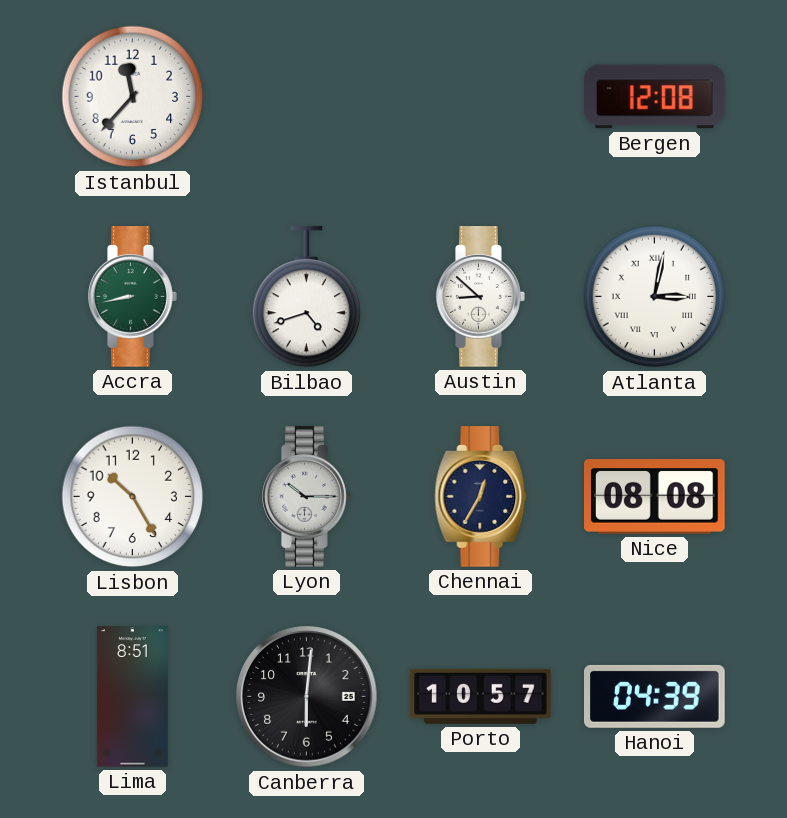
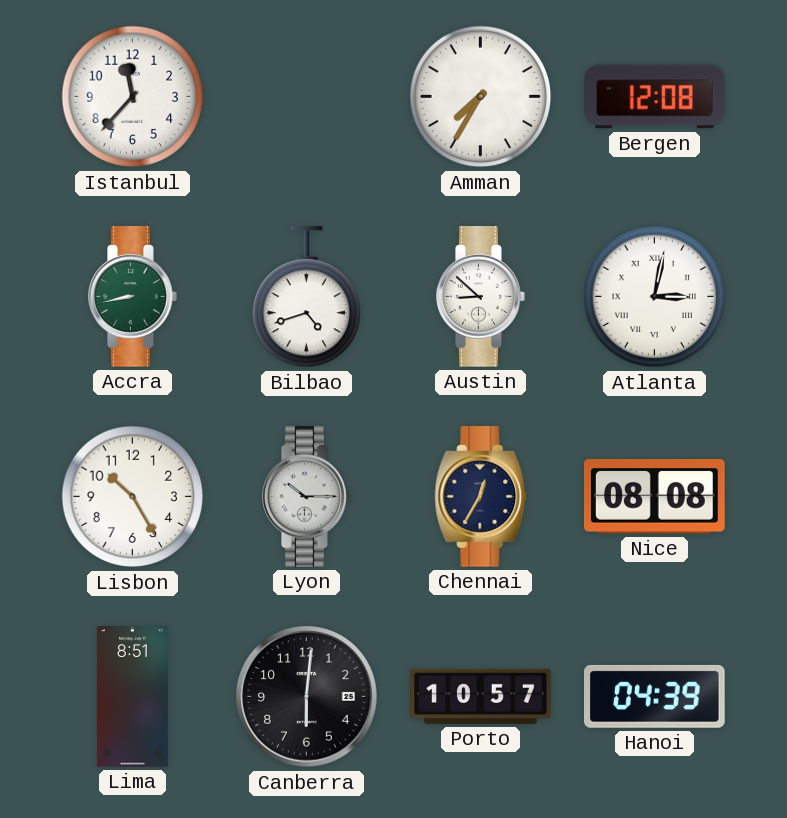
Amman: none -> 7:35
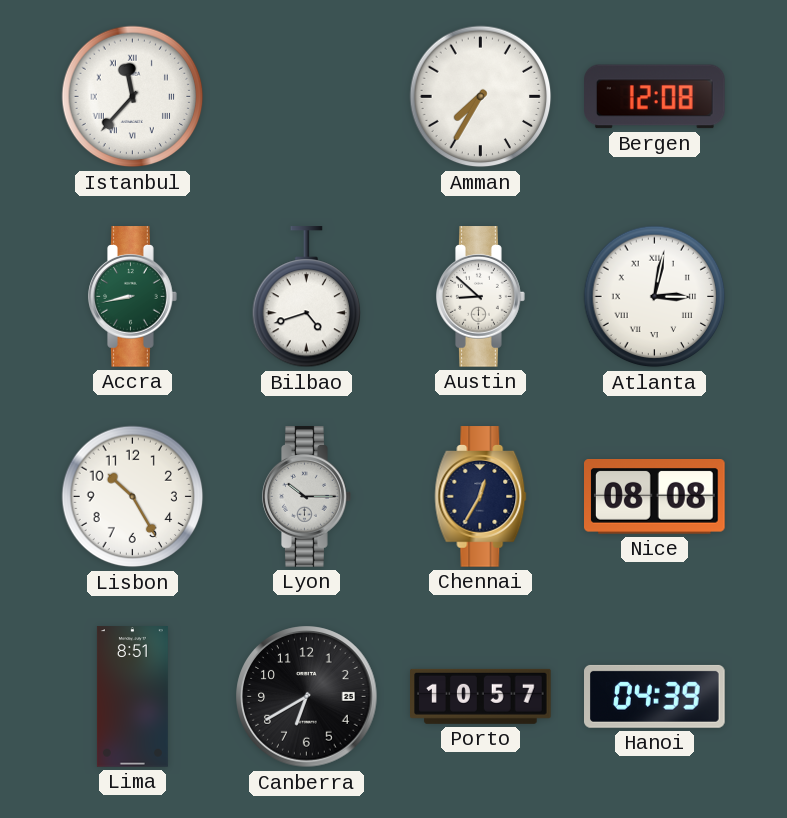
Istanbul numerals: Arabic -> Roman
Canberra: 6:01 -> 6:40
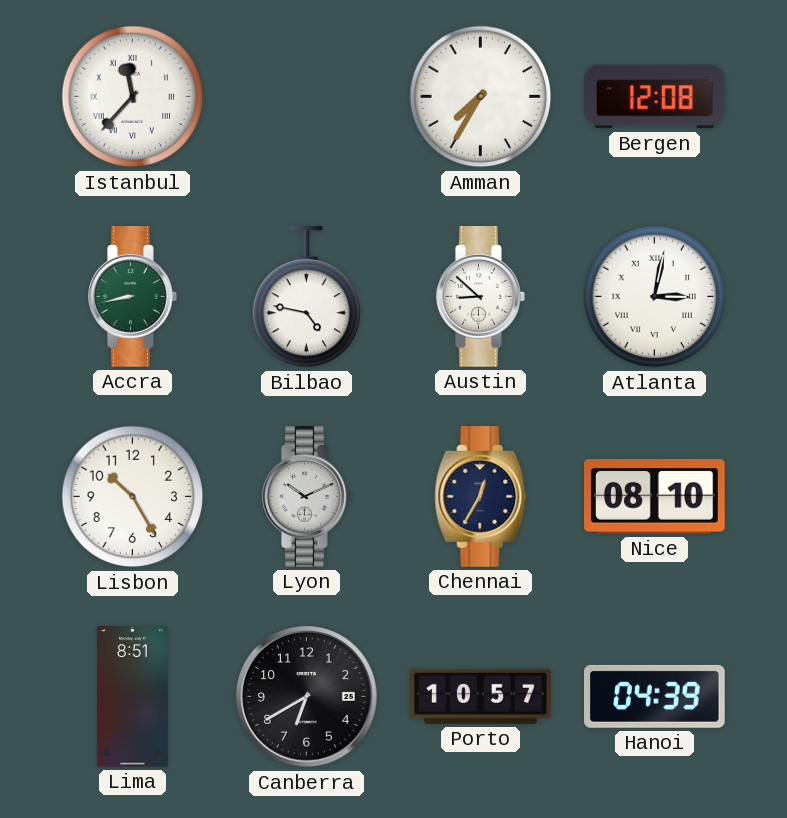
Bilbao: 4:42 -> 4:47
Lyon: 10:15 -> 10:11
Nice: 08:08 -> 08:10
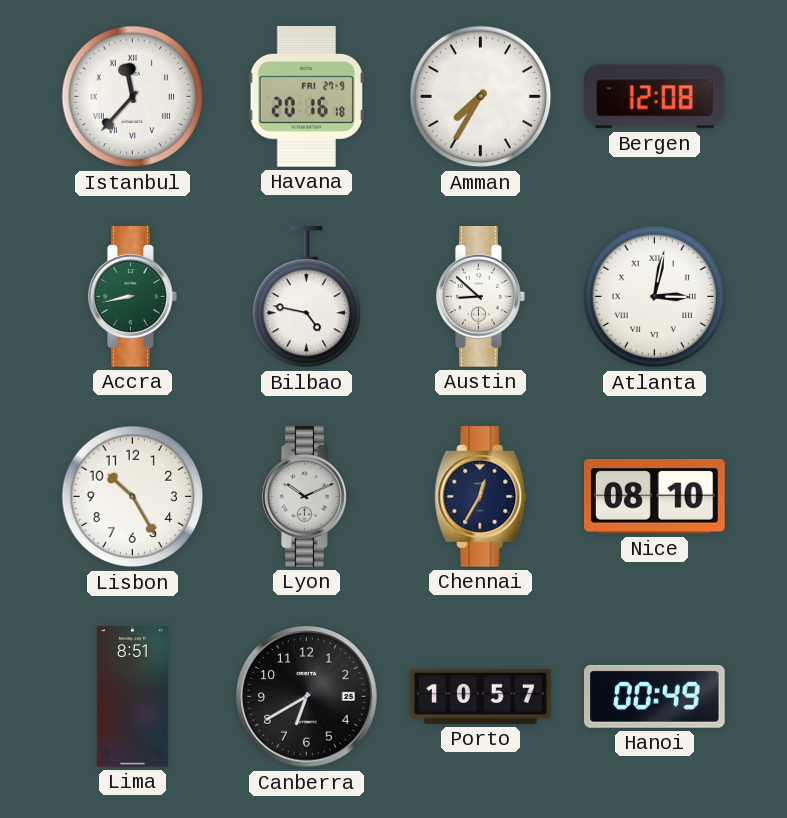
Havana: none -> 20:16
Hanoi: 04:39 -> 00:49
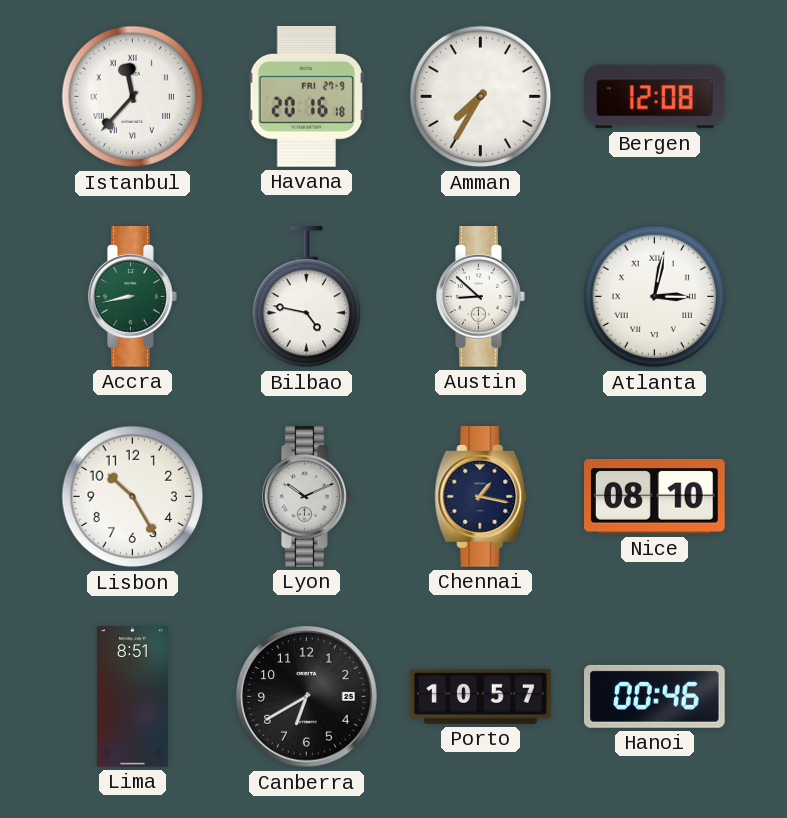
Chennai: 12:35 -> 1:17
Hanoi: 00:49 -> 00:46
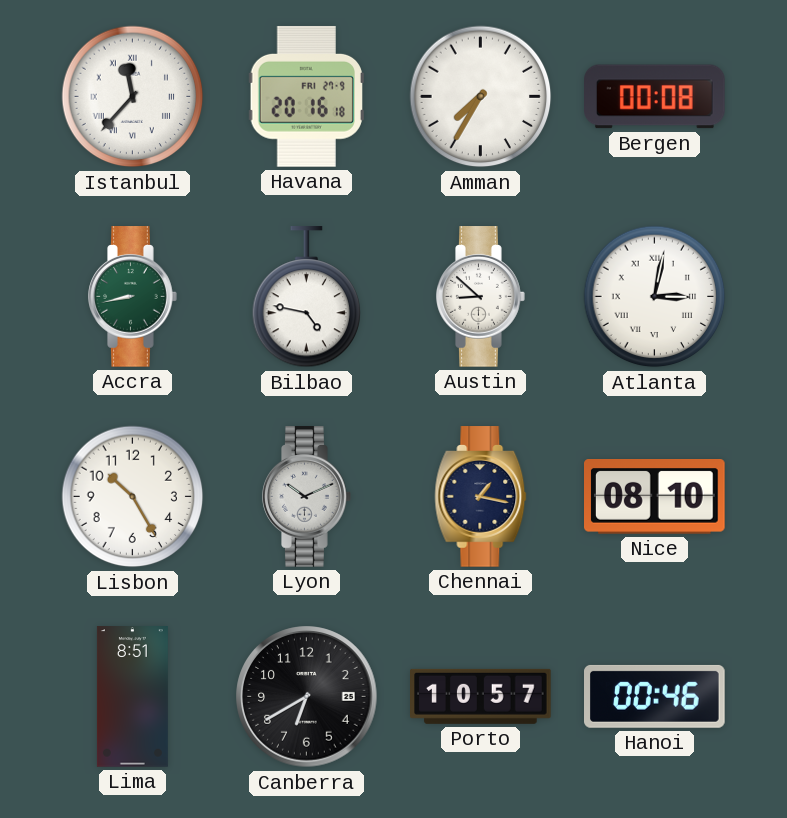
Bergen: 12:08 -> 00:08
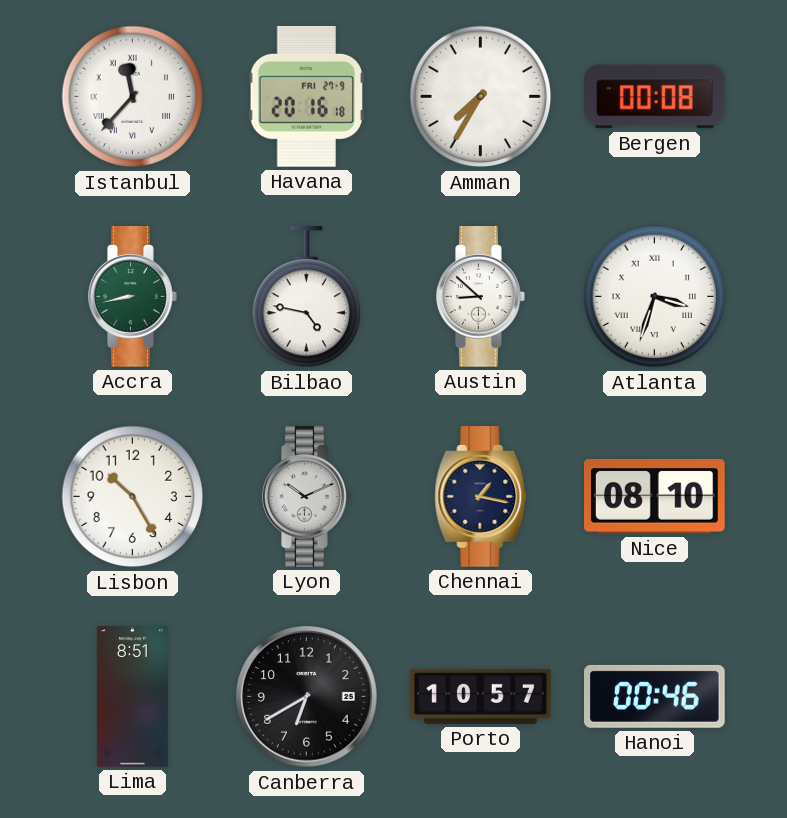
Atlanta: 3:02 -> 3:33
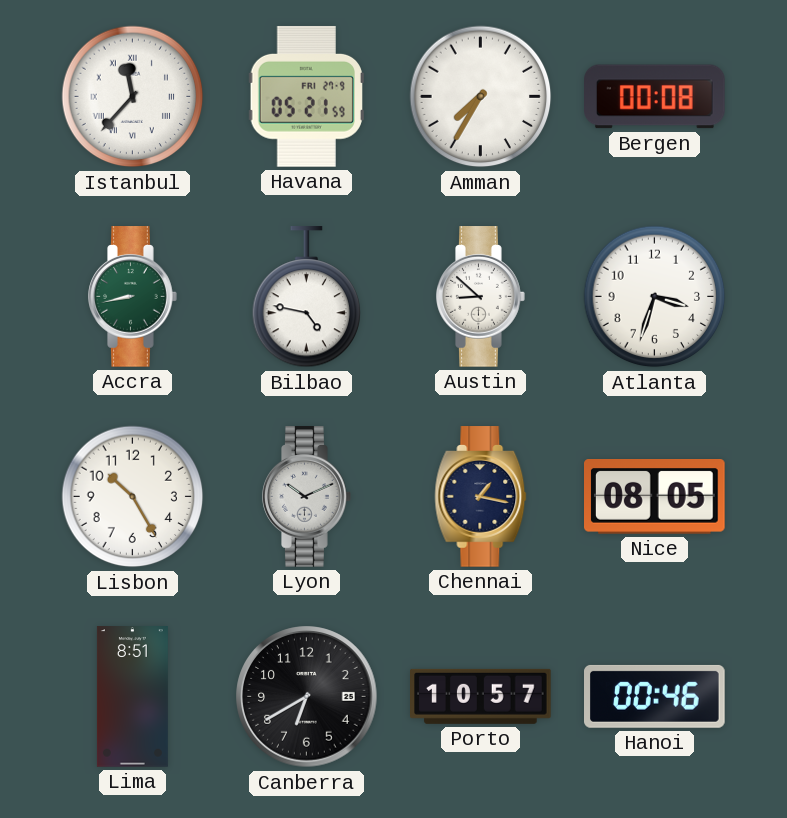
Havana: 20:16 -> 05:21
Atlanta numerals: Roman -> Arabic
Nice: 08:10 -> 08:05
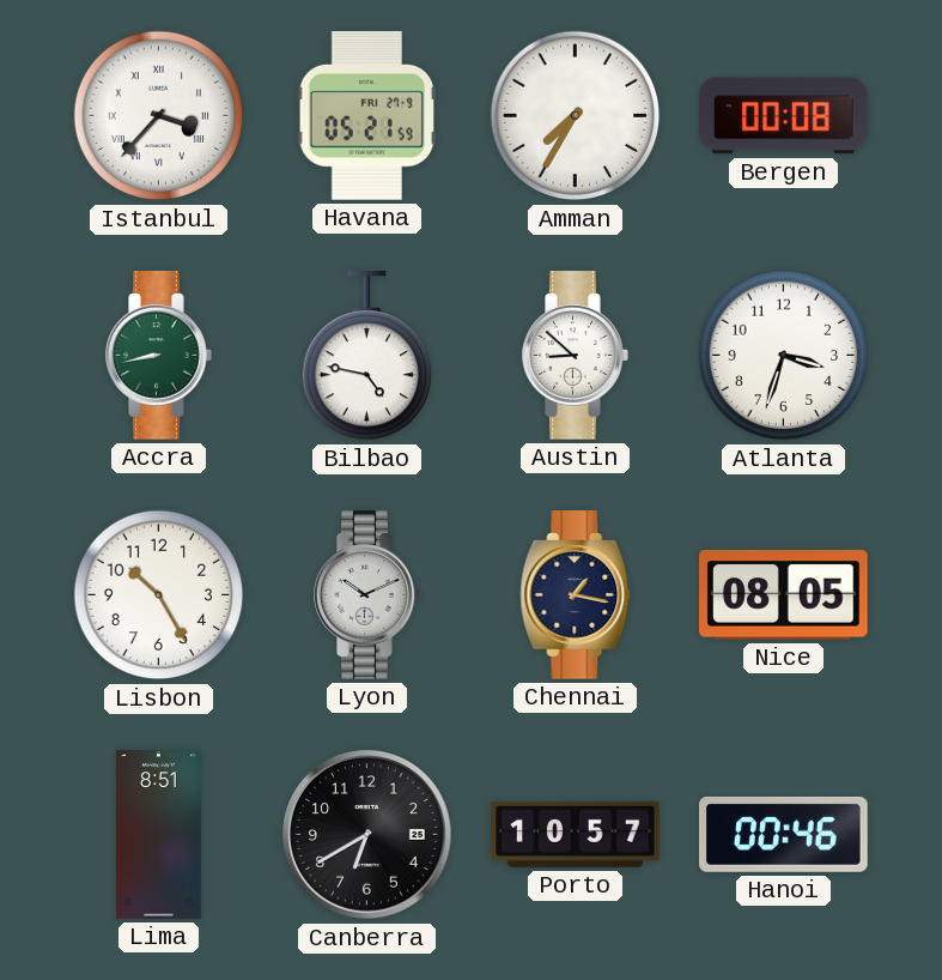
Istanbul: 11:37 -> 3:37
